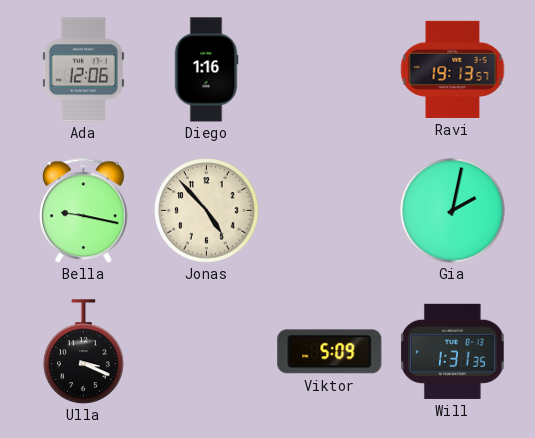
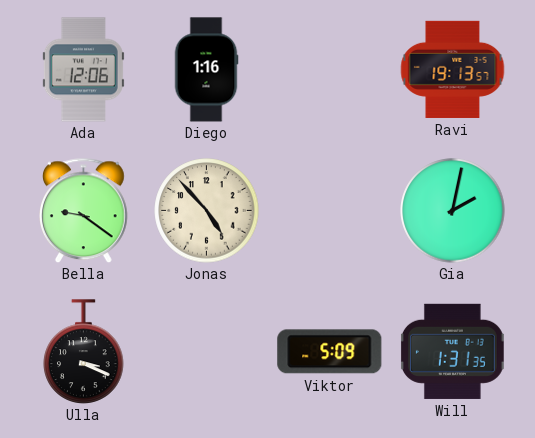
Bella: 9:17 -> 9:21
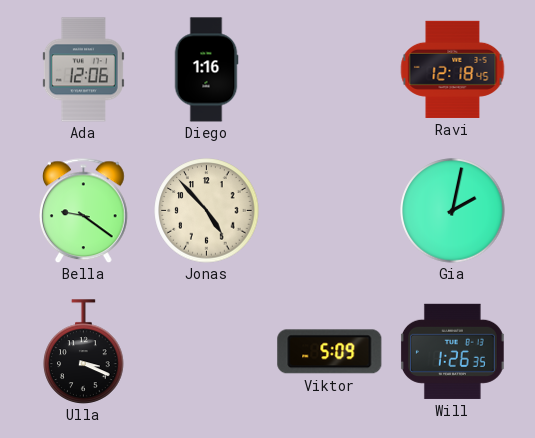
Ravi: 19:13 -> 12:18
Will: 1:31 -> 1:26
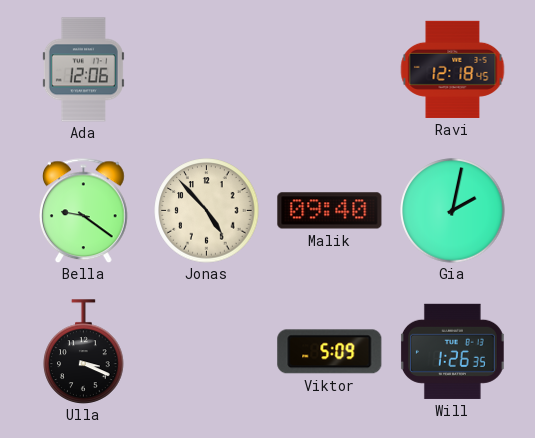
Diego: 1:16 -> none
Malik: none -> 09:40
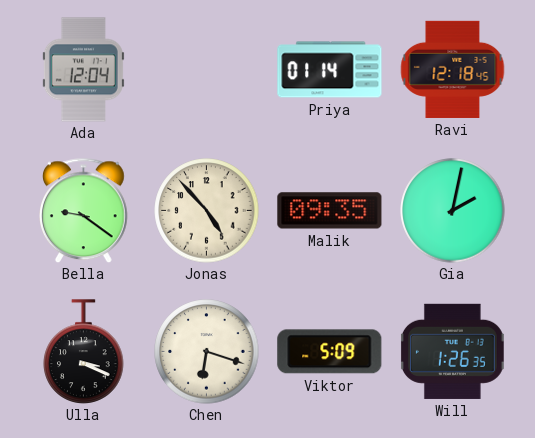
Ada: 12:06 -> 12:04
Priya: none -> 01:14
Malik: 09:40 -> 09:35
Chen: none -> 6:18
